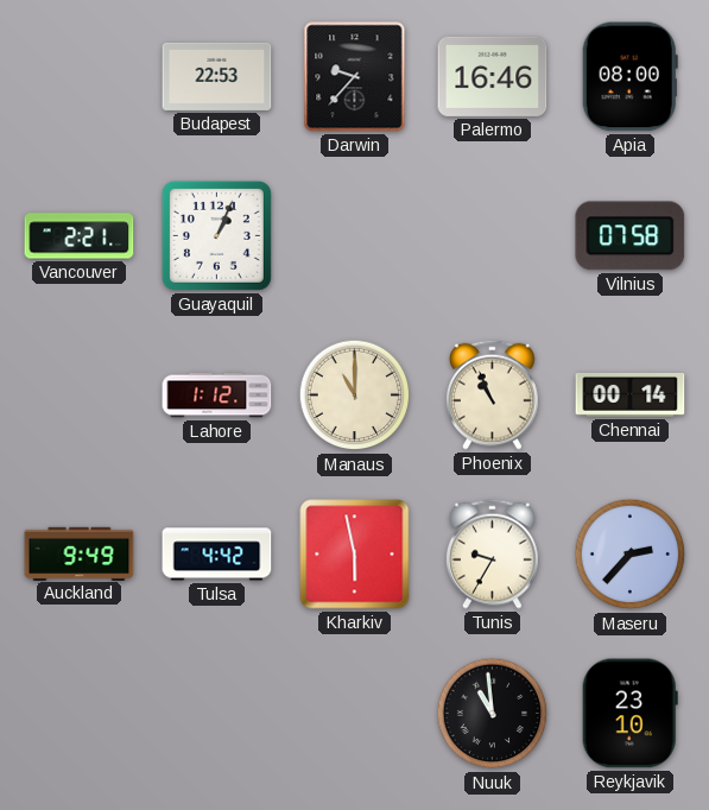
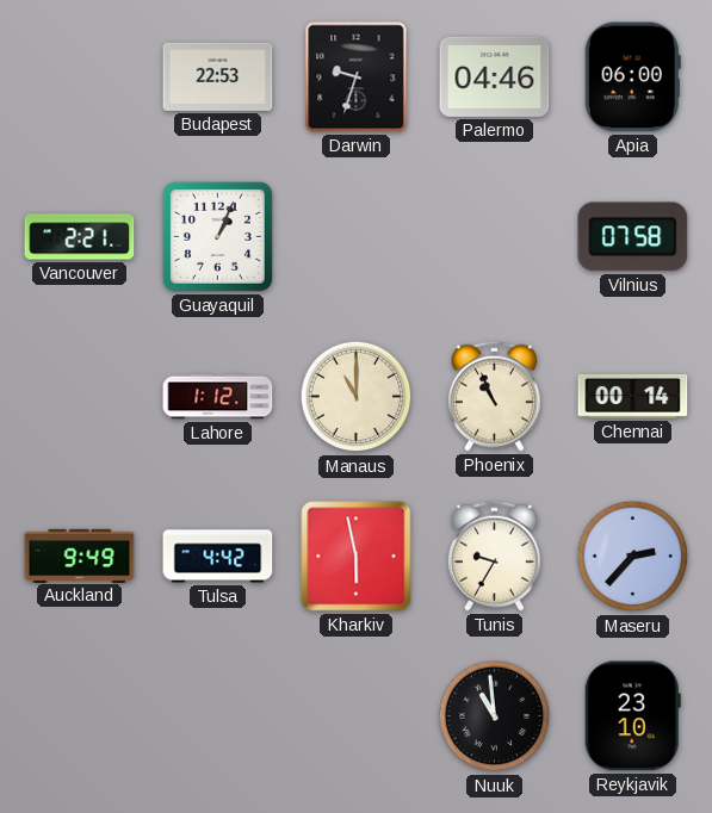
Darwin: 9:37 -> 9:33
Palermo: 16:46 -> 04:46
Apia: 08:00 -> 06:00
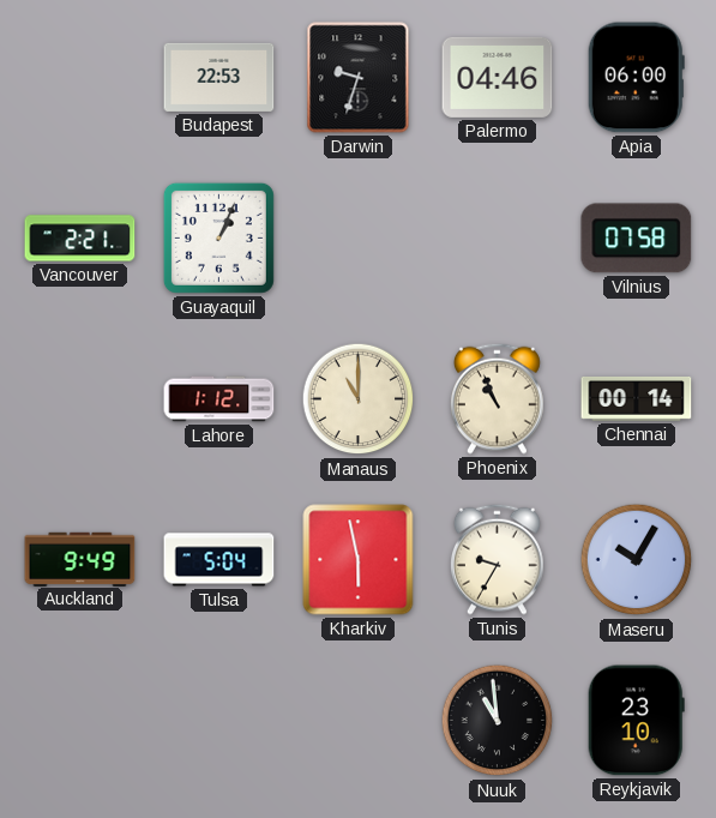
Tulsa: 4:42 -> 5:04
Maseru: 2:37 -> 10:05
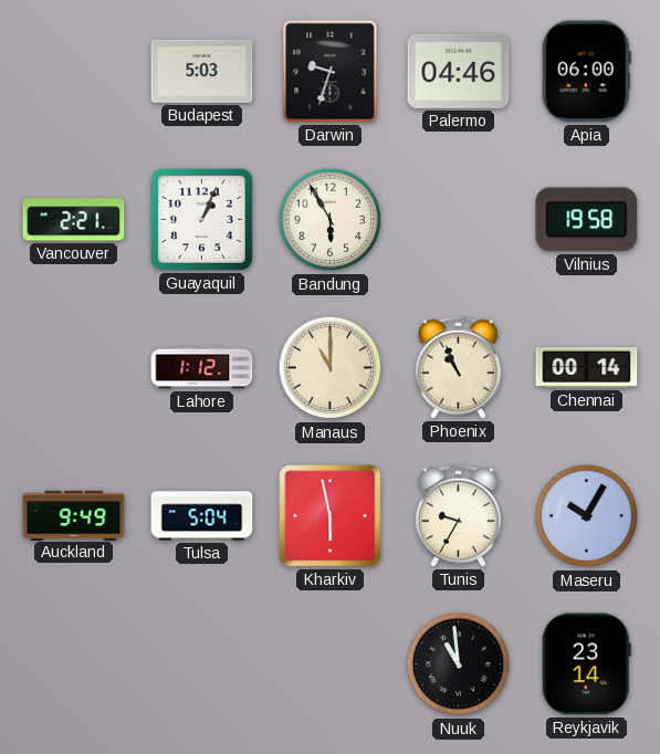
Budapest: 22:53 -> 5:03
Bandung: none -> 5:55
Vilnius: 07:58 -> 19:58
Reykjavik: 23:10 -> 23:14
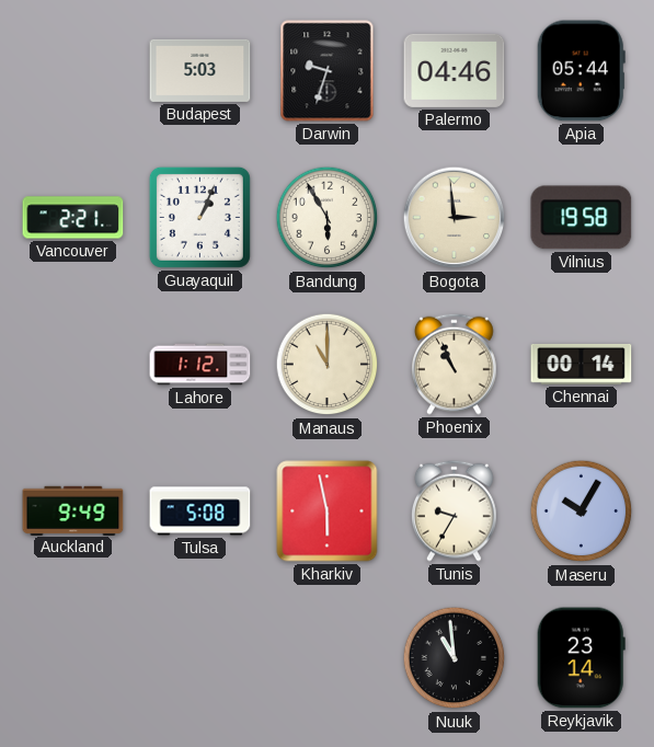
Apia: 06:00 -> 05:44
Bogota: none -> 2:59
Tulsa: 5:04 -> 5:08
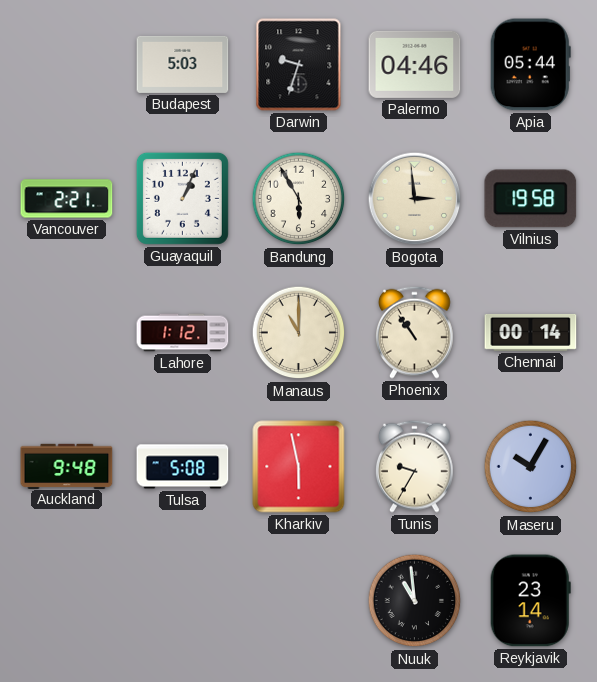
Phoenix: 10:56 -> 10:54
Auckland: 9:49 -> 9:48
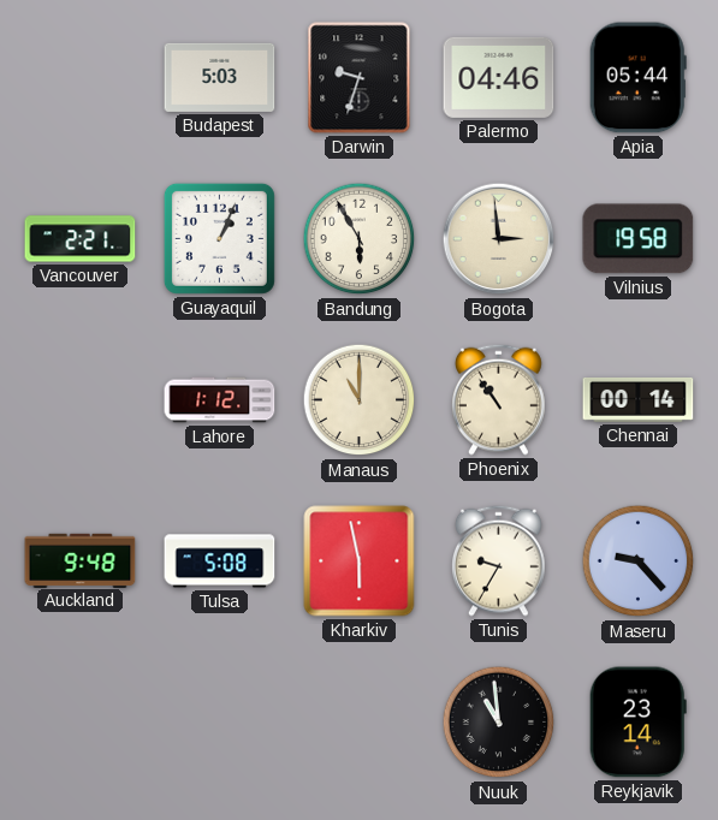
Maseru: 10:05 -> 9:23
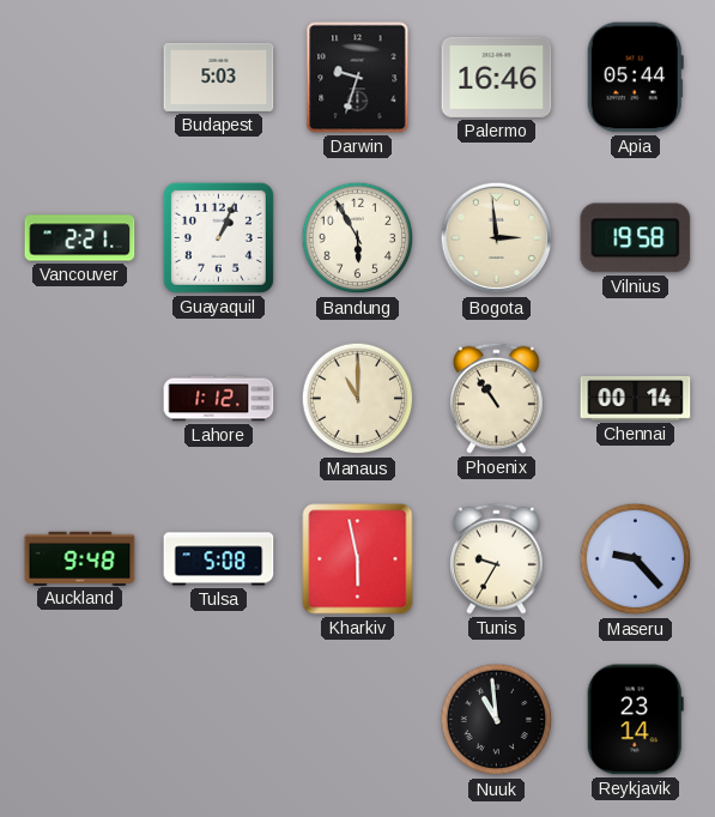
Palermo: 04:46 -> 16:46
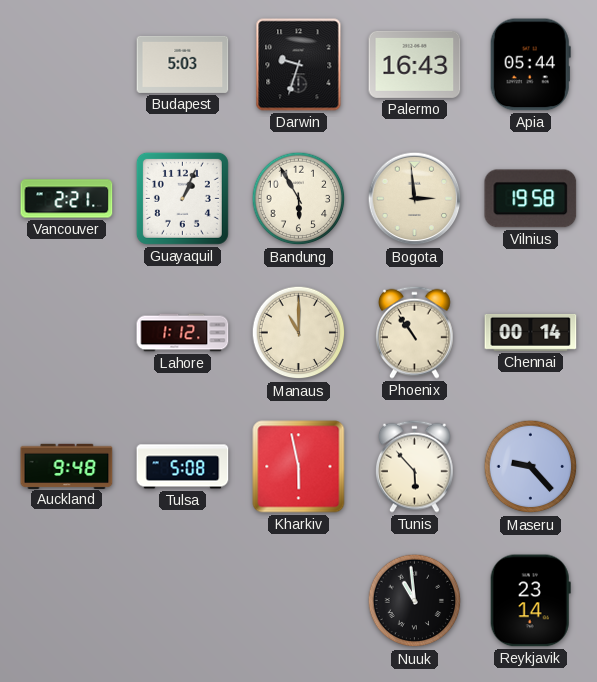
Palermo: 16:46 -> 16:43
Tunis: 9:35 -> 5:53
